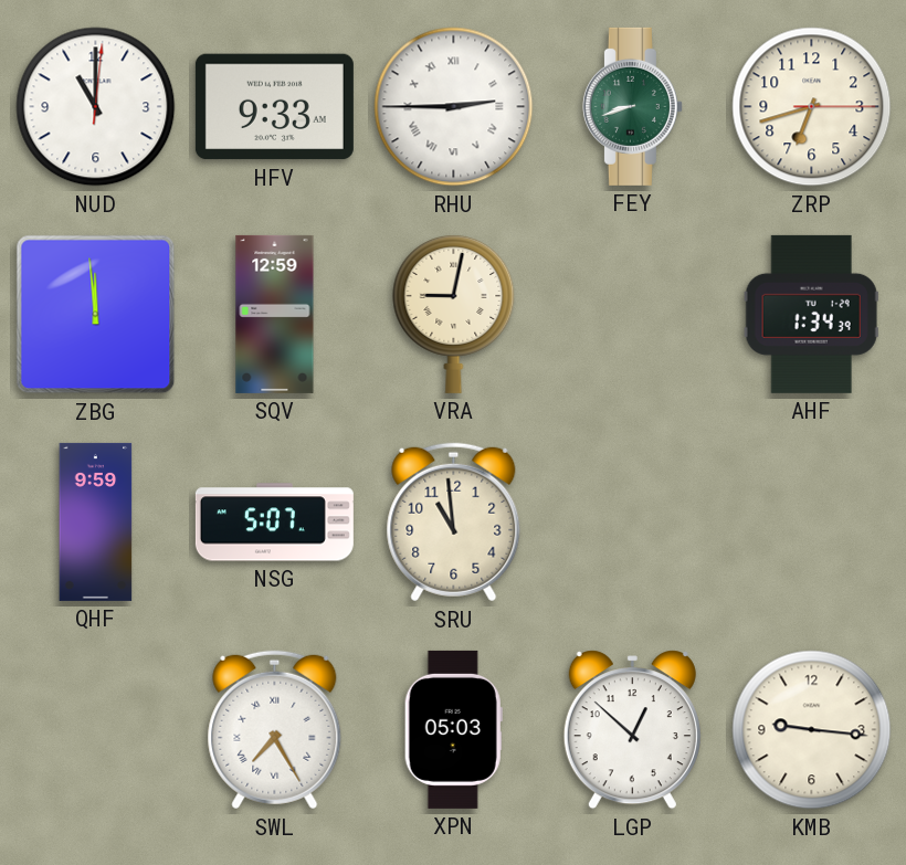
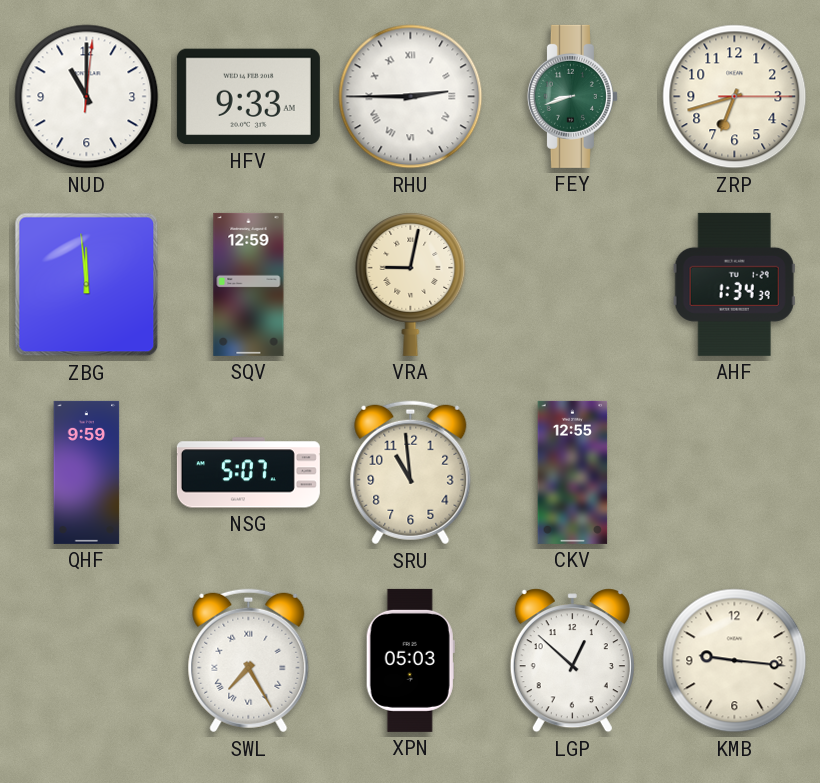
CKV: none -> 12:55
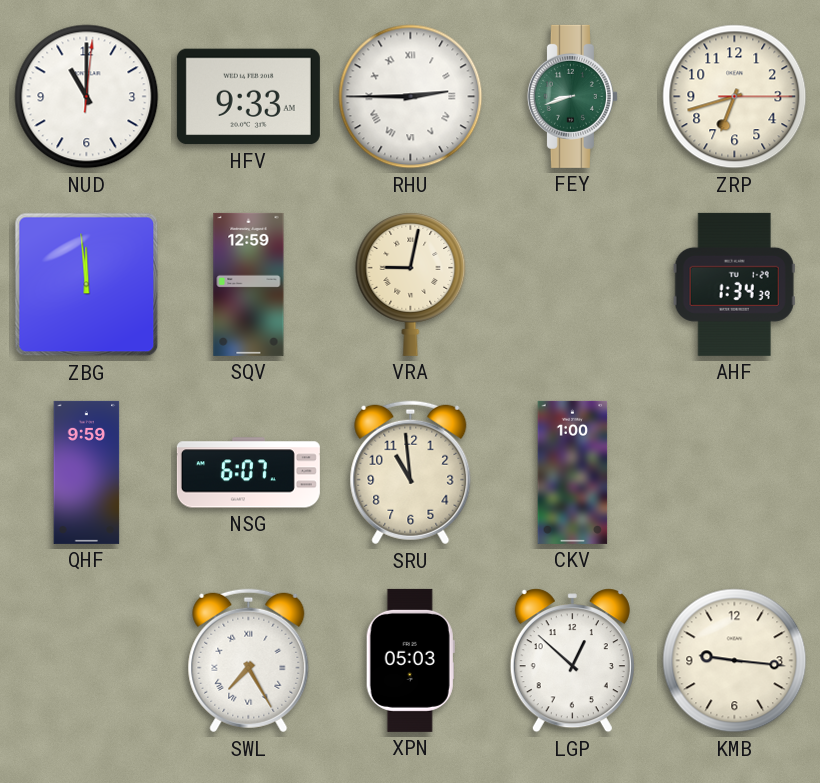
NSG: 5:07 -> 6:07
CKV: 12:55 -> 1:00
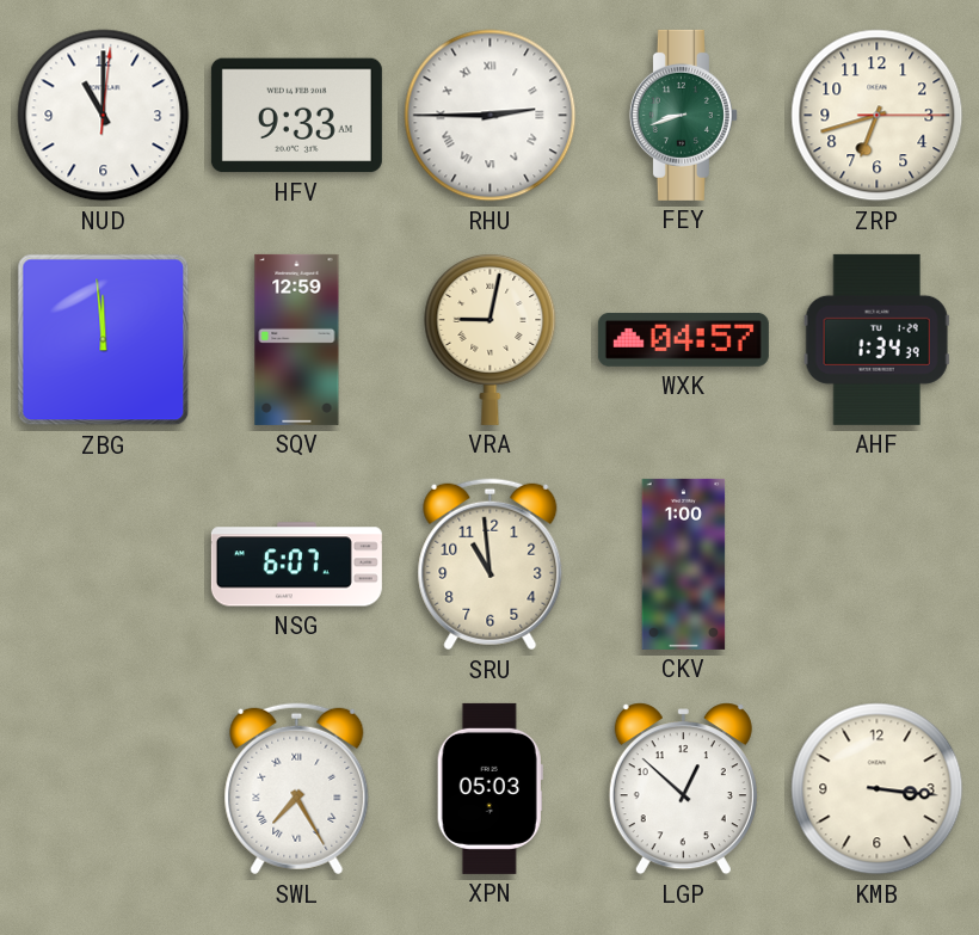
WXK: none -> 04:57
QHF: 9:59 -> none
KMB: 9:16 -> 3:16
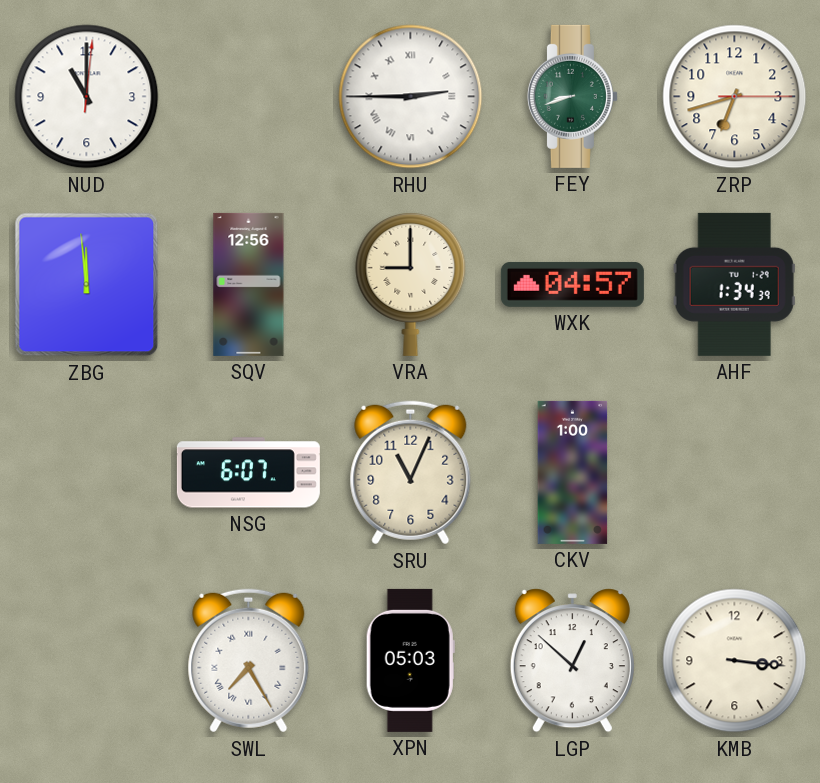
HFV: 9:33 -> none
SQV: 12:59 -> 12:56
VRA: 9:02 -> 9:00
SRU: 10:59 -> 11:04
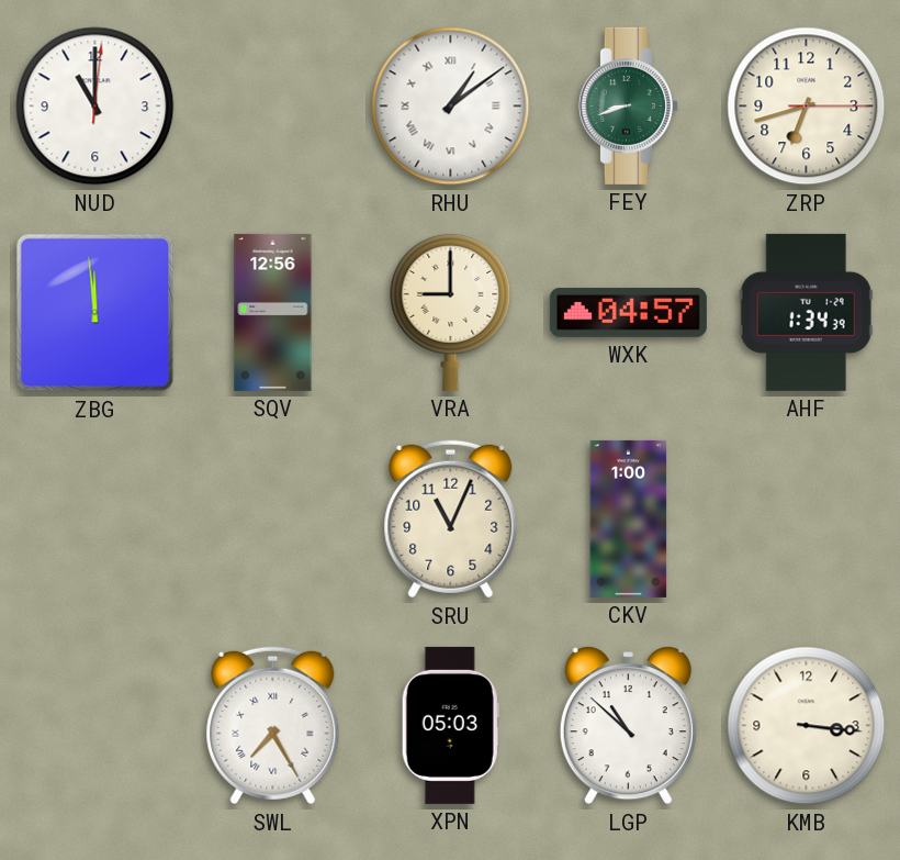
RHU: 2:45 -> 1:09
NSG: 6:07 -> none
LGP: 12:52 -> 10:52
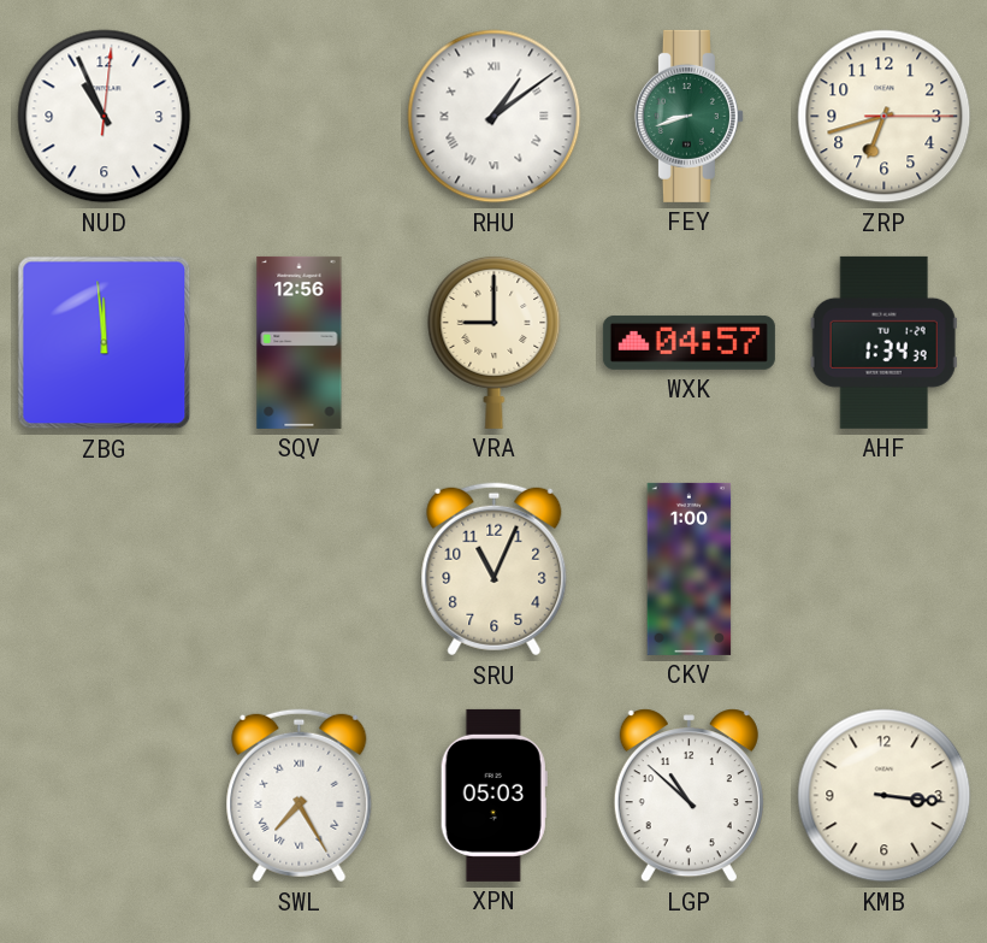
NUD: 11:00 -> 10:56
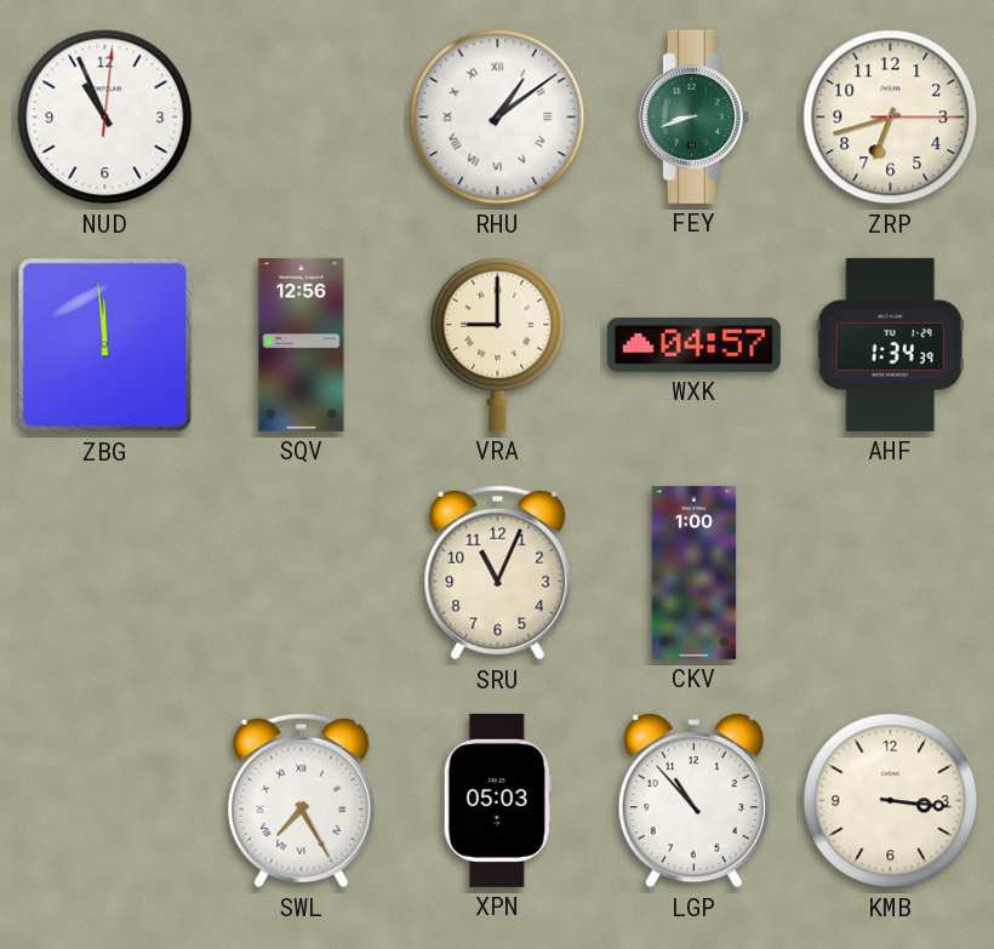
LGP: 10:52 -> 10:53
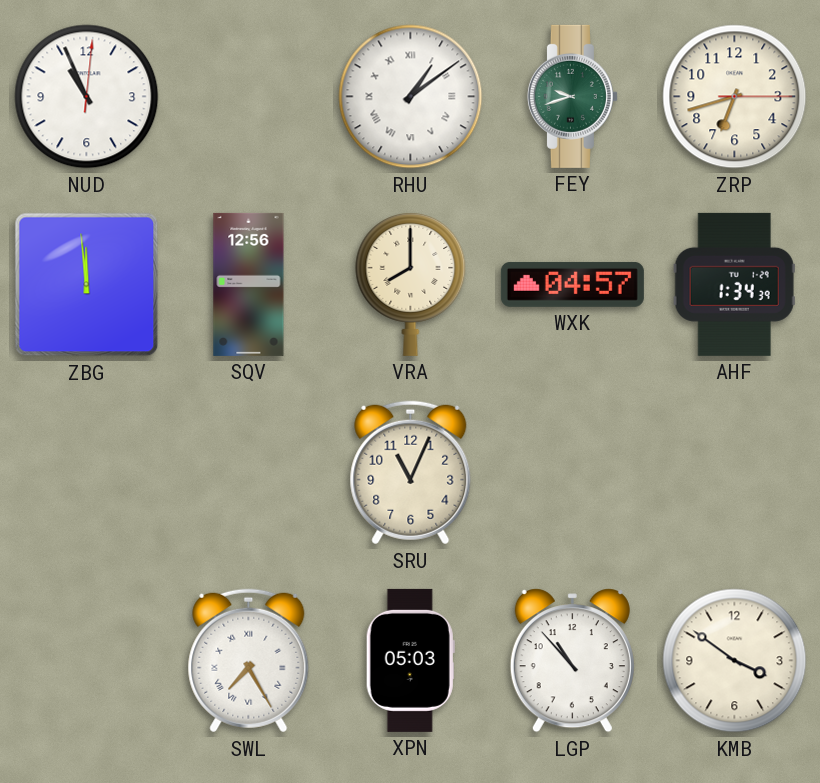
FEY: 8:42 -> 9:42
VRA: 9:00 -> 8:00
CKV: 1:00 -> none
KMB: 3:16 -> 3:51
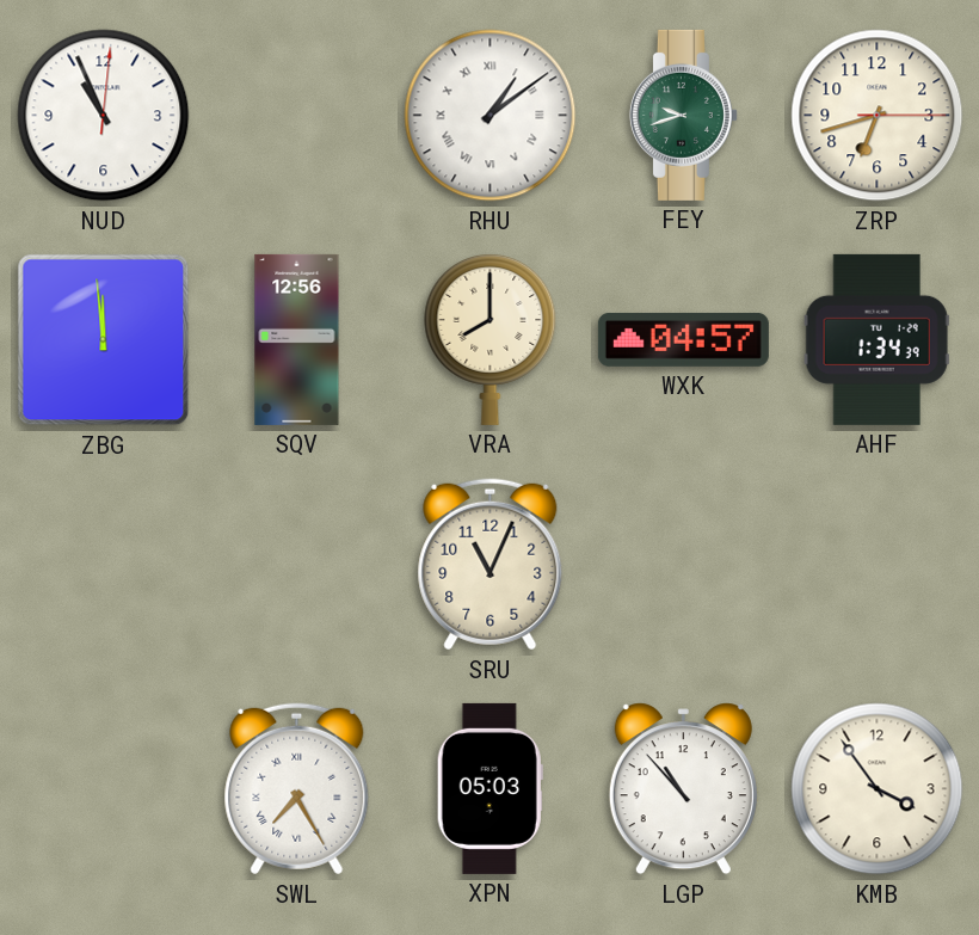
KMB: 3:51 -> 3:54
